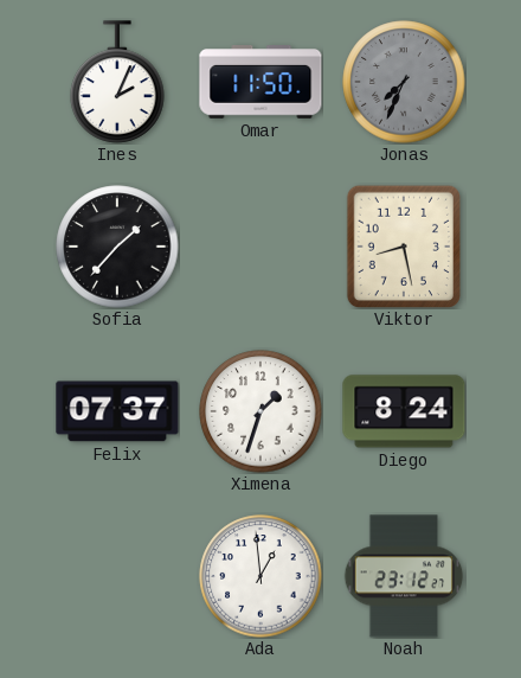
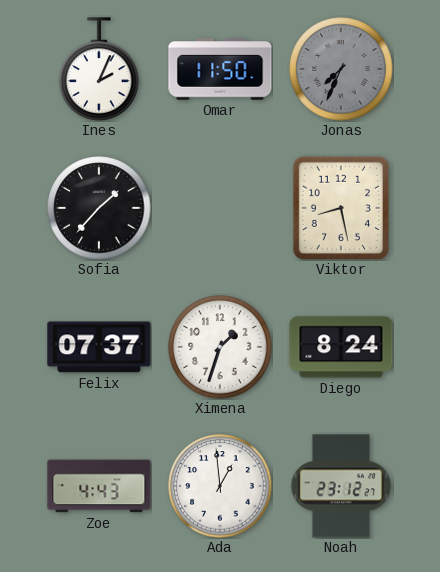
Zoe: none -> 4:43
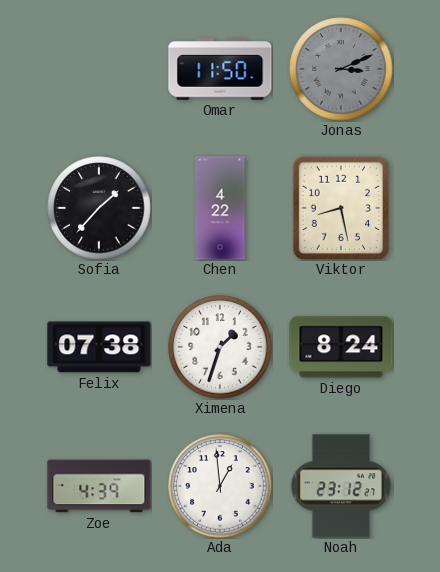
Ines: 2:04 -> none
Jonas: 7:34 -> 3:11
Chen: none -> 4:22
Felix: 07:37 -> 07:38
Zoe: 4:43 -> 4:39
